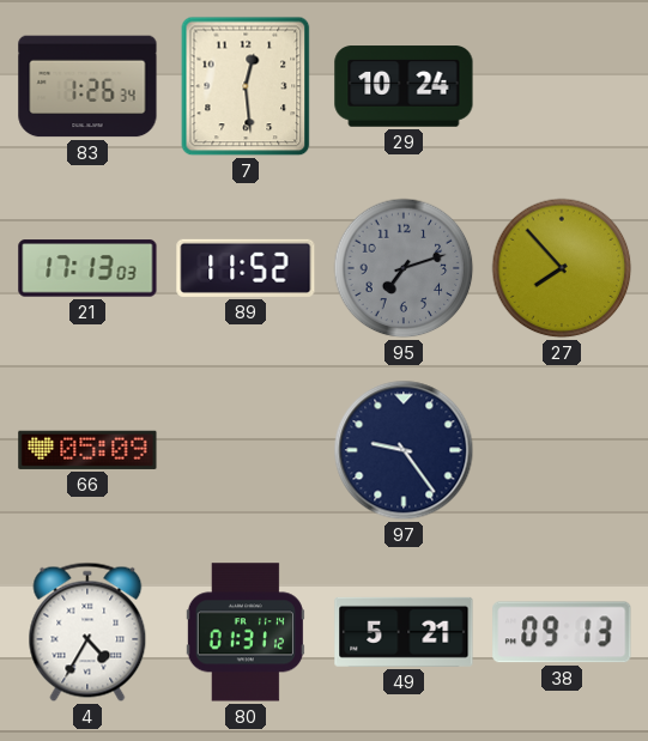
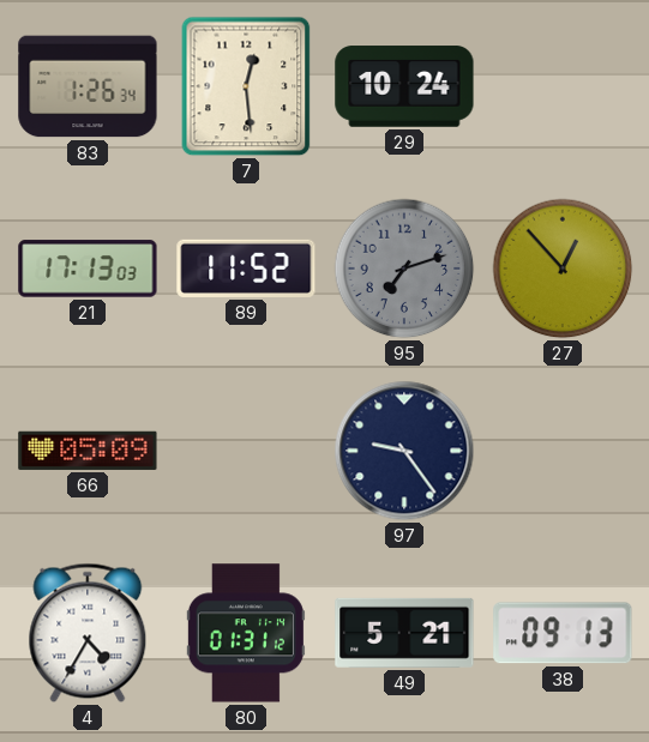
27: 7:53 -> 12:53
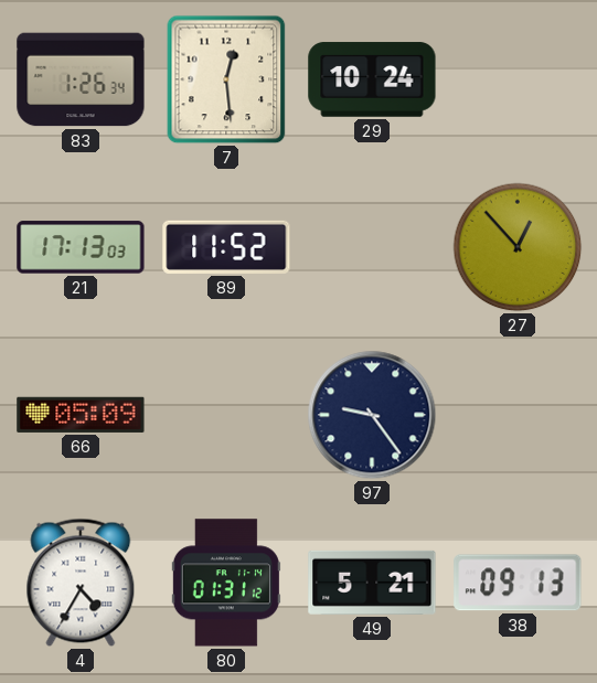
95: 7:12 -> none
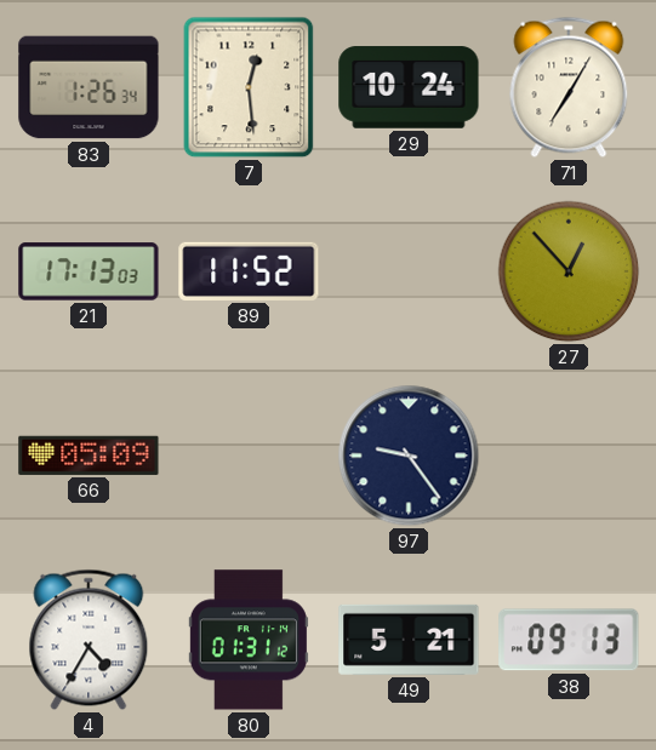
71: none -> 7:05
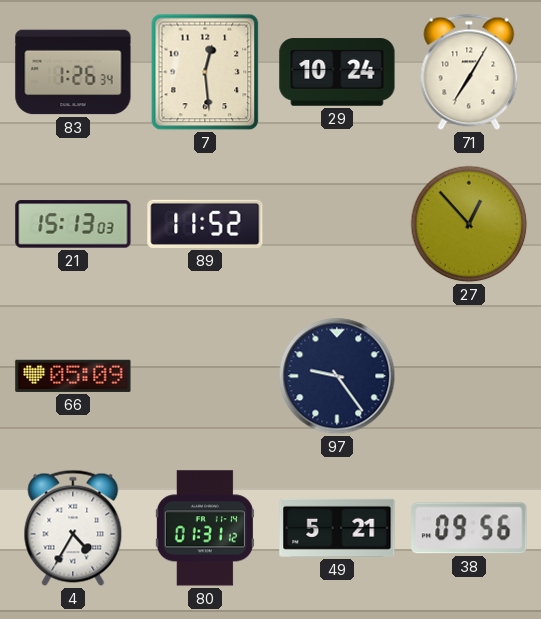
21: 17:13 -> 15:13
38: 09:13 -> 09:56
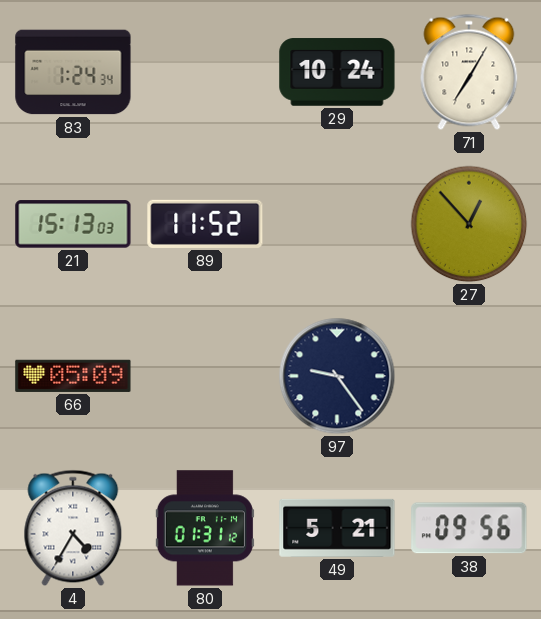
83: 1:26 -> 1:24
7: 12:29 -> none
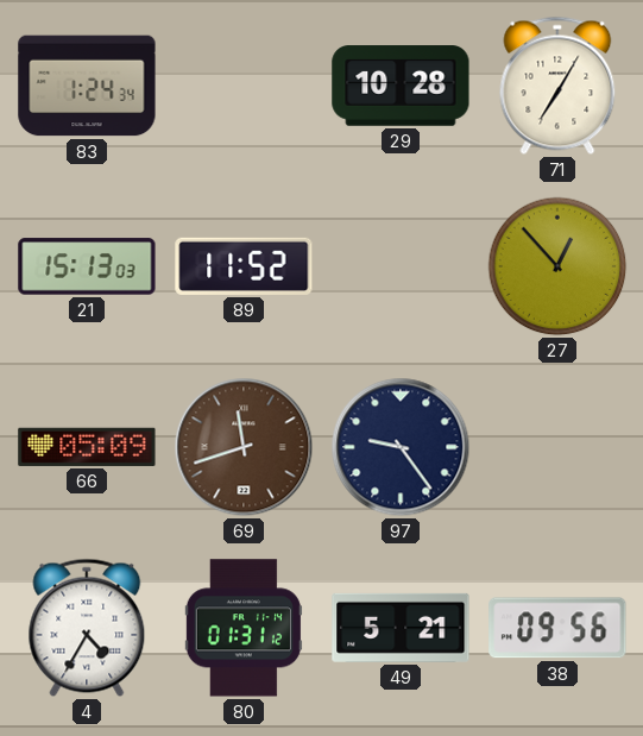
29: 10:24 -> 10:28
69: none -> 11:42
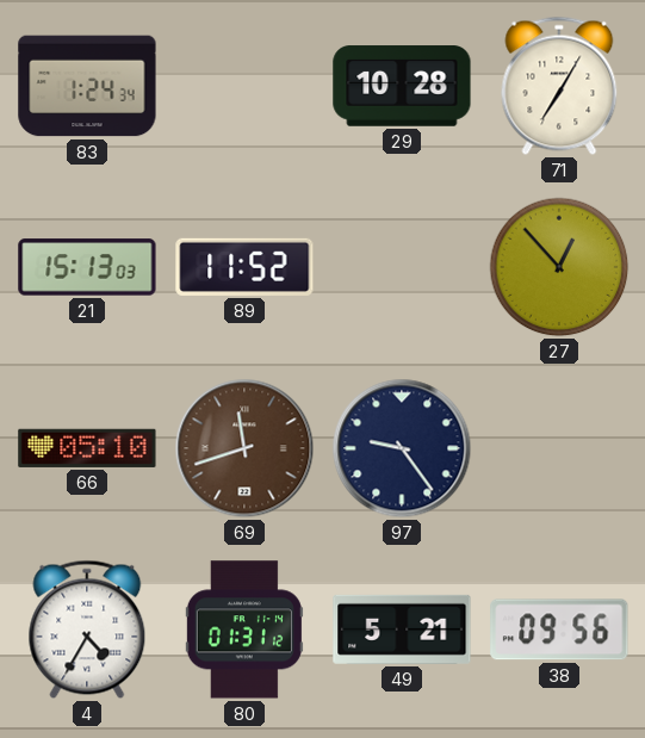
66: 05:09 -> 05:10
